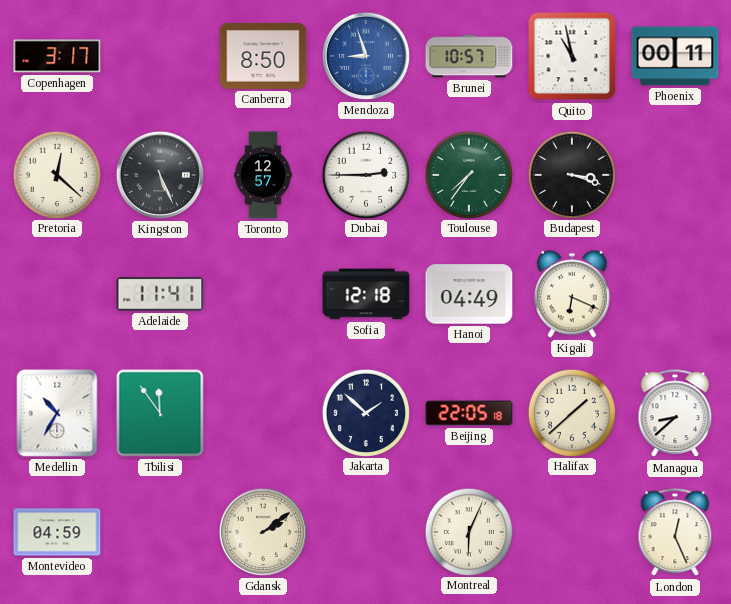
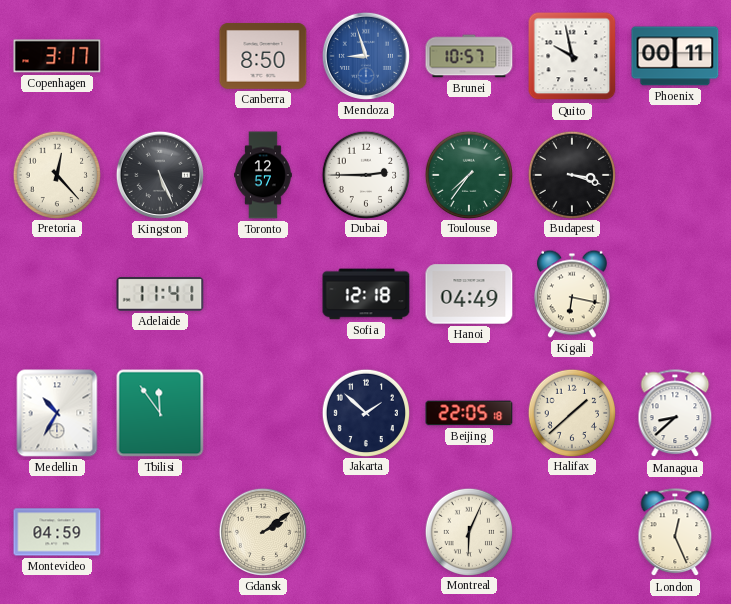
Quito: 10:58 -> 9:58
Pretoria: 12:22 -> 12:23
Kigali: 6:19 -> 6:17
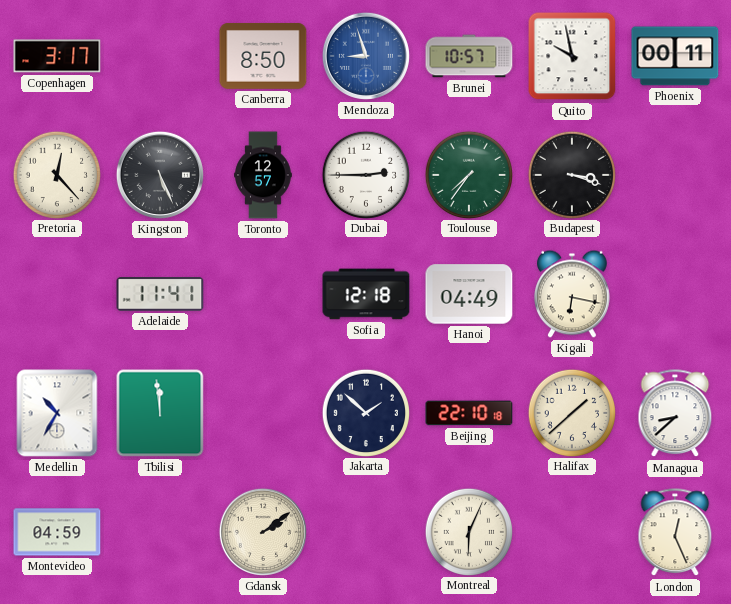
Tbilisi: 11:54 -> 11:59
Beijing: 22:05 -> 22:10
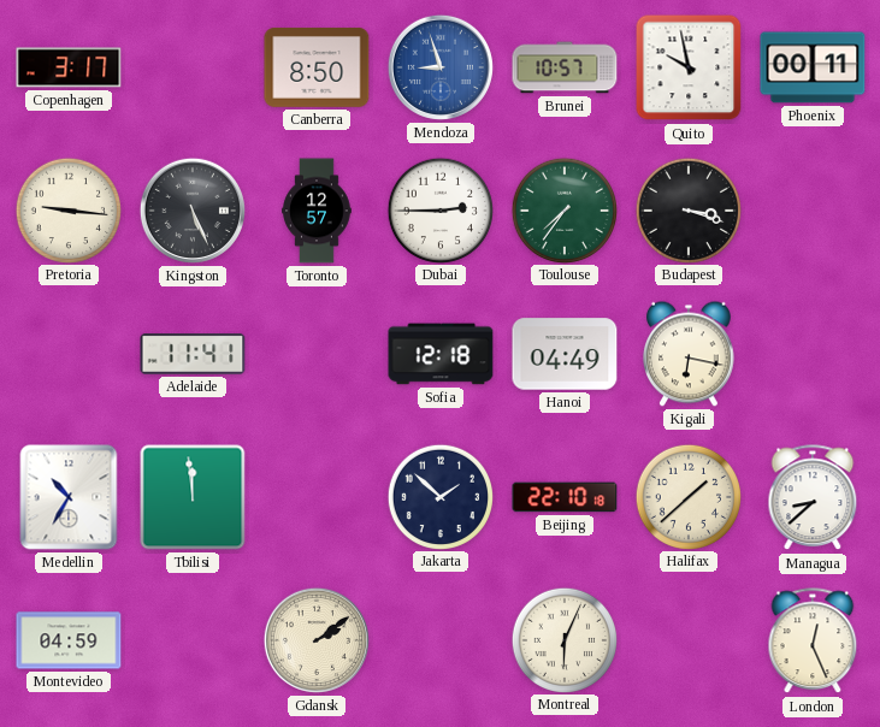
Pretoria: 12:23 -> 9:16
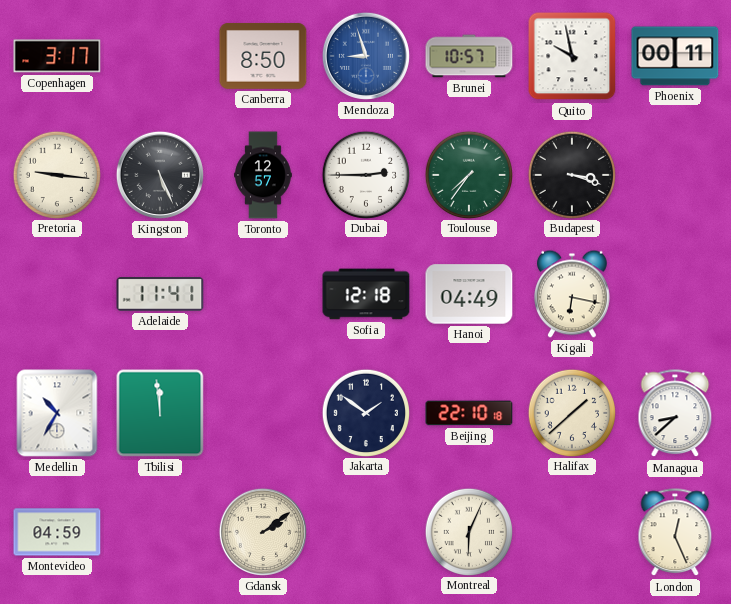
Jakarta: 1:52 -> 1:51
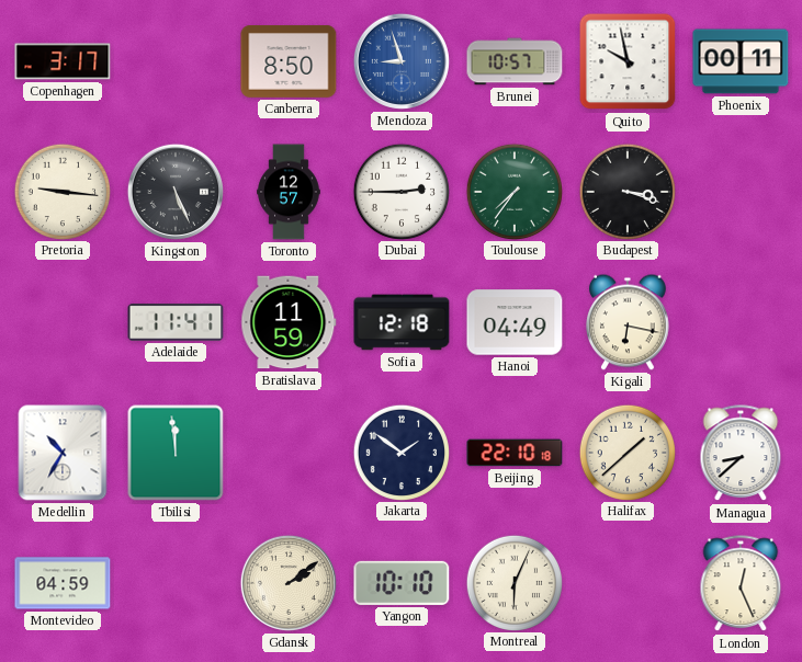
Bratislava: none -> 11:59
Yangon: none -> 10:10
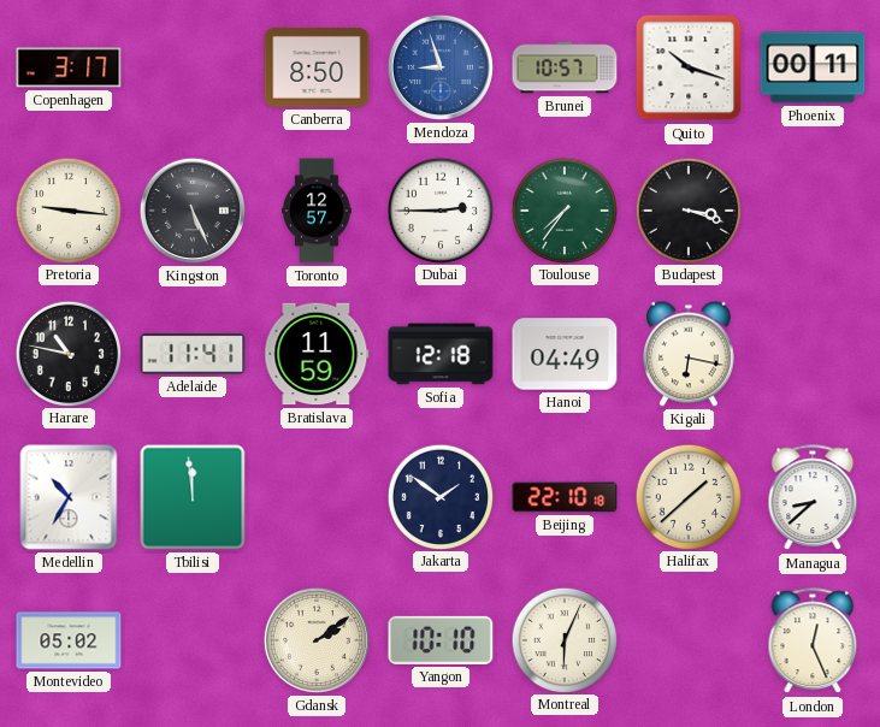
Quito: 9:58 -> 10:18
Harare: none -> 10:47
Montevideo: 04:59 -> 05:02
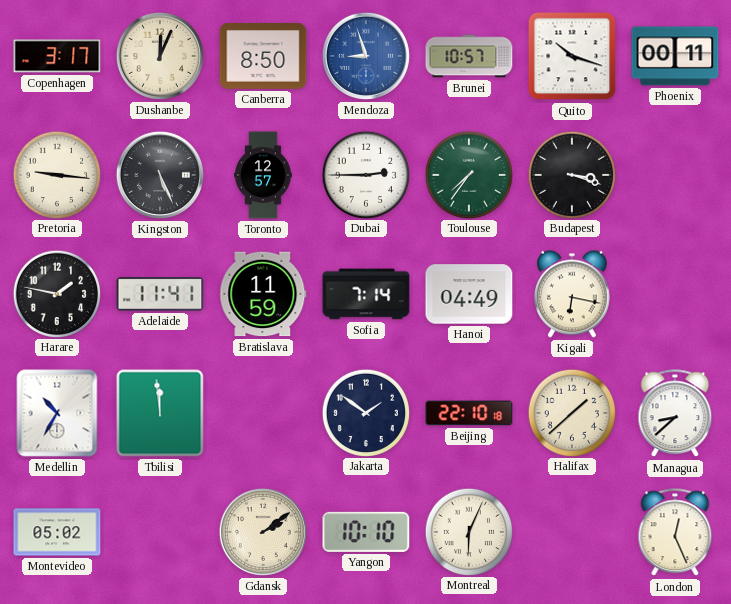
Dushanbe: none -> 12:04
Harare: 10:47 -> 1:47
Sofia: 12:18 -> 7:14
